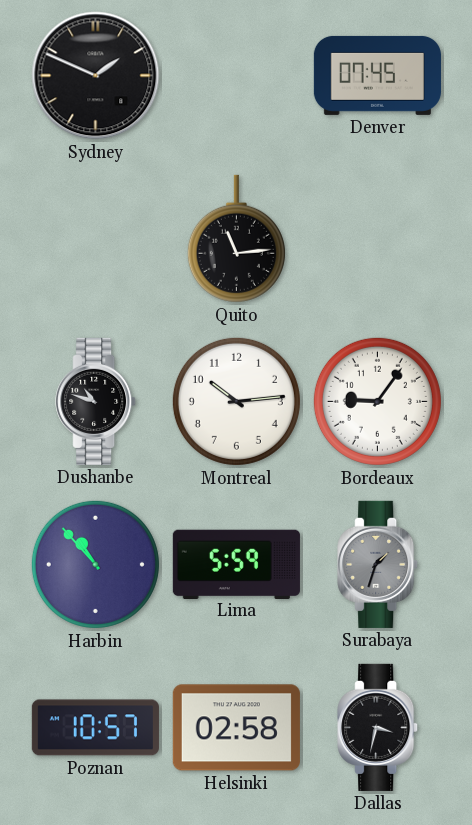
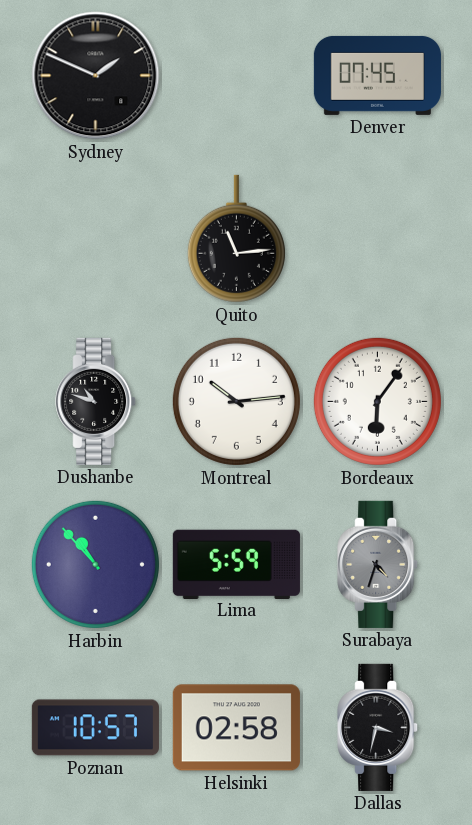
Bordeaux: 9:06 -> 6:06
Surabaya: 1:33 -> 4:33
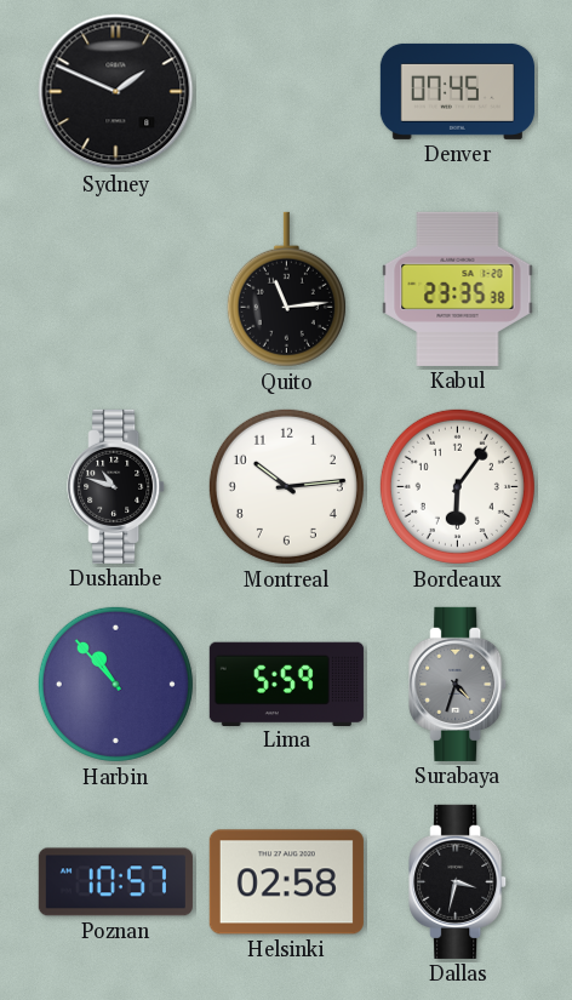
Kabul: none -> 23:35
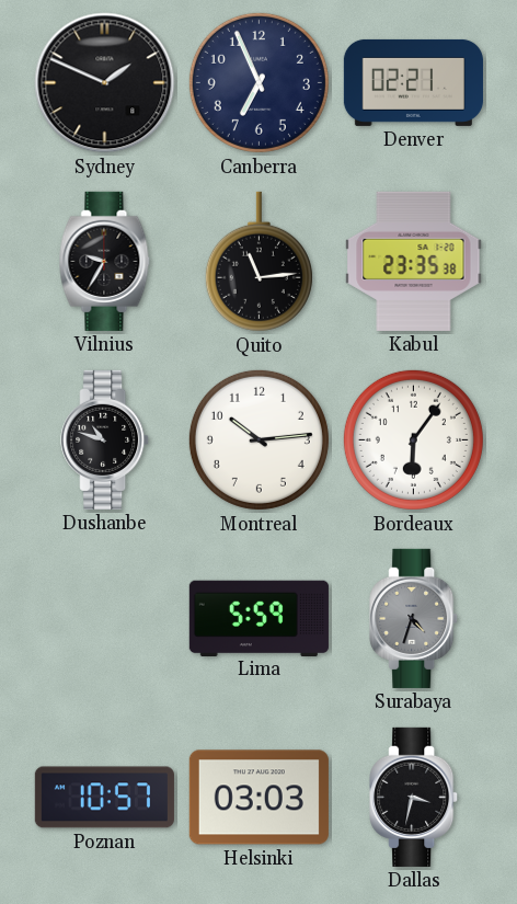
Canberra: none -> 6:56
Denver: 07:45 -> 02:21
Vilnius: none -> 9:35
Harbin: 10:53 -> none
Helsinki: 02:58 -> 03:03
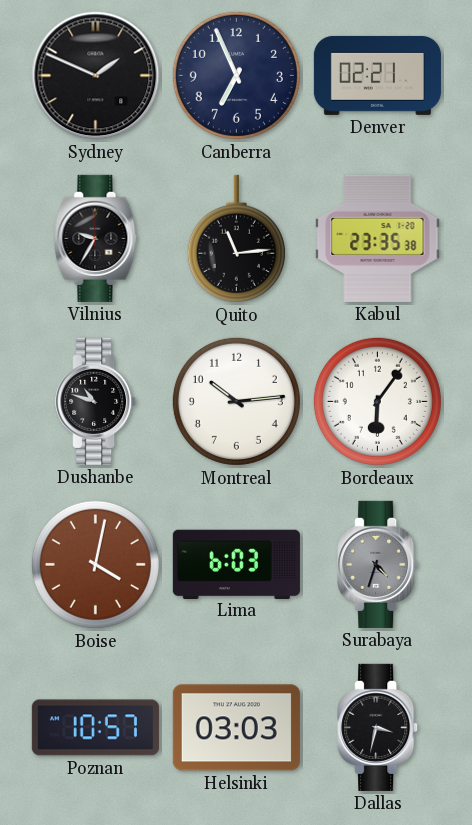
Boise: none -> 4:02
Lima: 5:59 -> 6:03
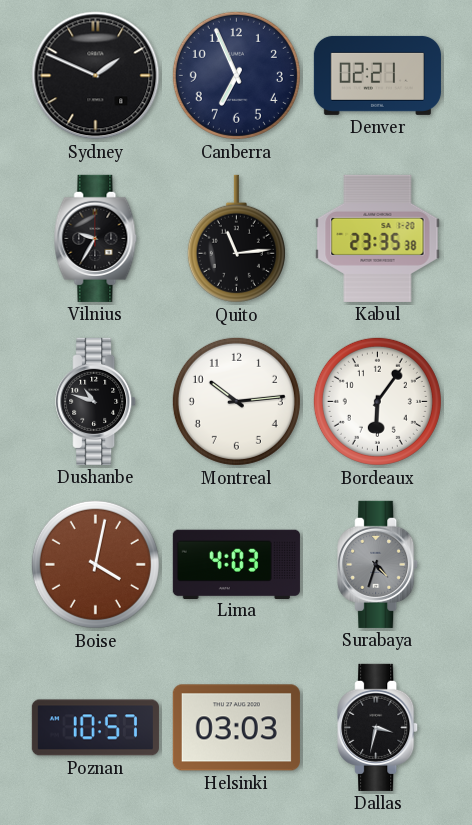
Lima: 6:03 -> 4:03
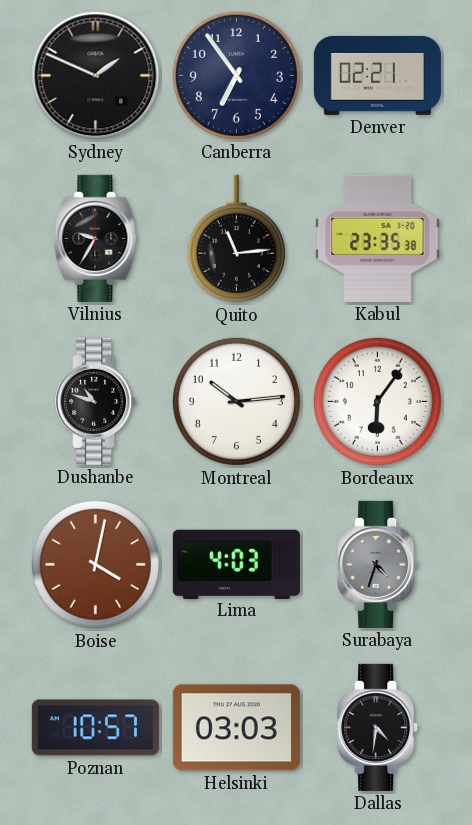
Canberra: 6:56 -> 6:54
Dallas: 3:32 -> 4:31
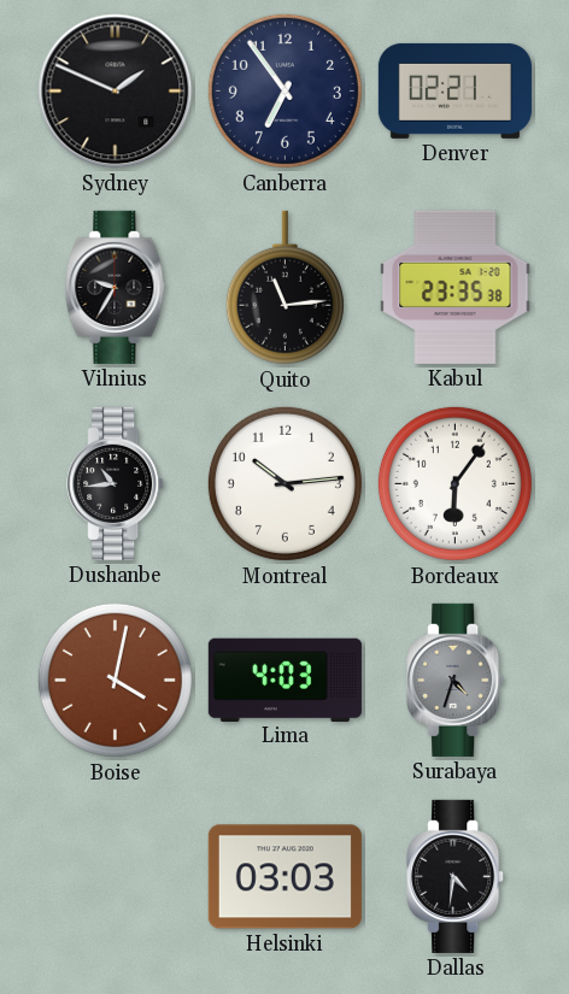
Dushanbe: 10:48 -> 10:44
Poznan: 10:57 -> none
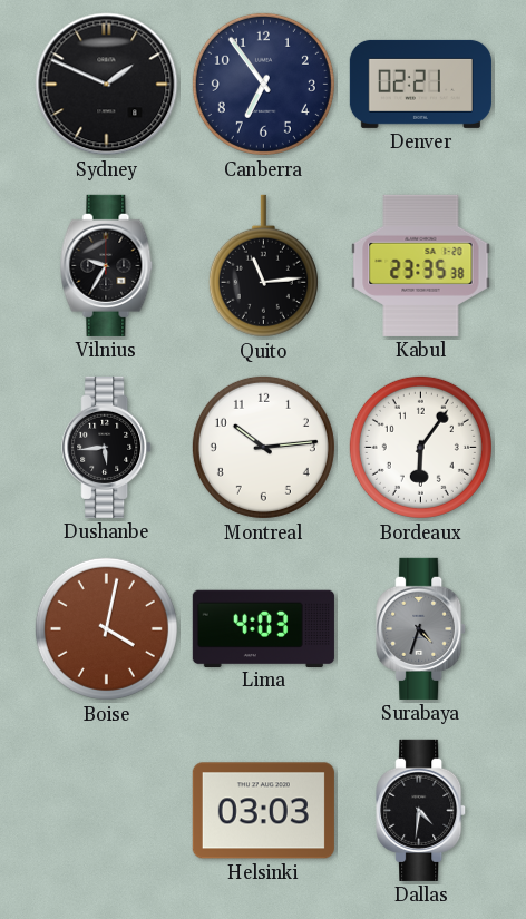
Dushanbe: 10:44 -> 5:44
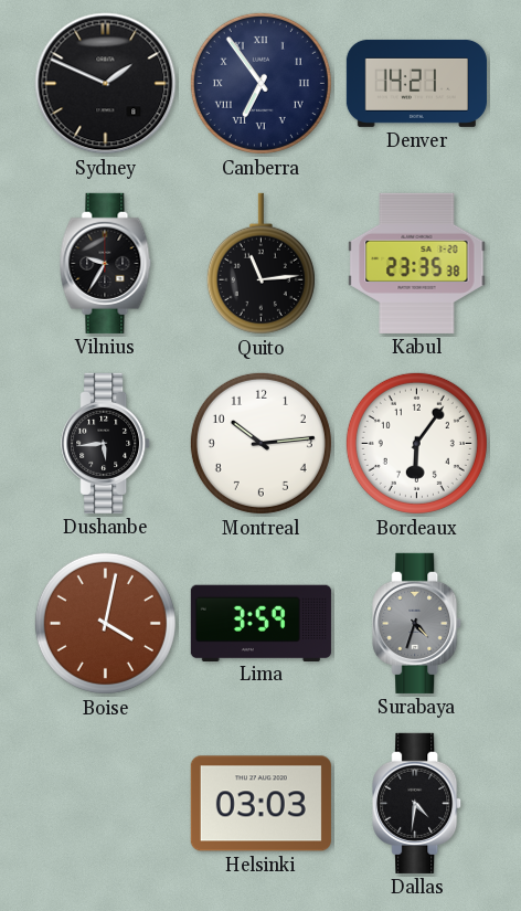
Canberra numerals: Arabic -> Roman
Denver: 02:21 -> 14:21
Lima: 4:03 -> 3:59
